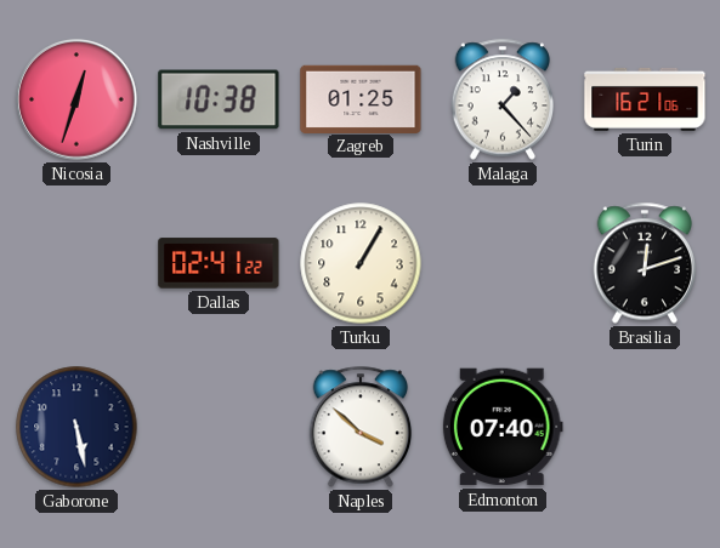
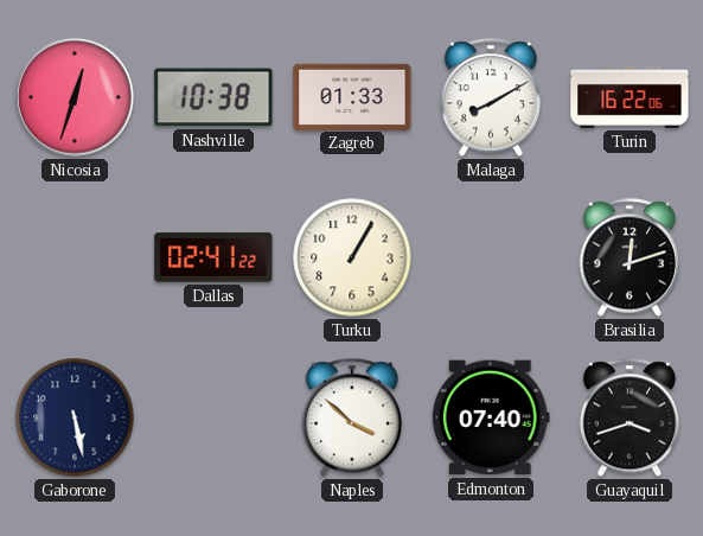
Zagreb: 01:25 -> 01:33
Malaga: 1:23 -> 8:10
Turin: 16:21 -> 16:22
Guayaquil: none -> 3:42
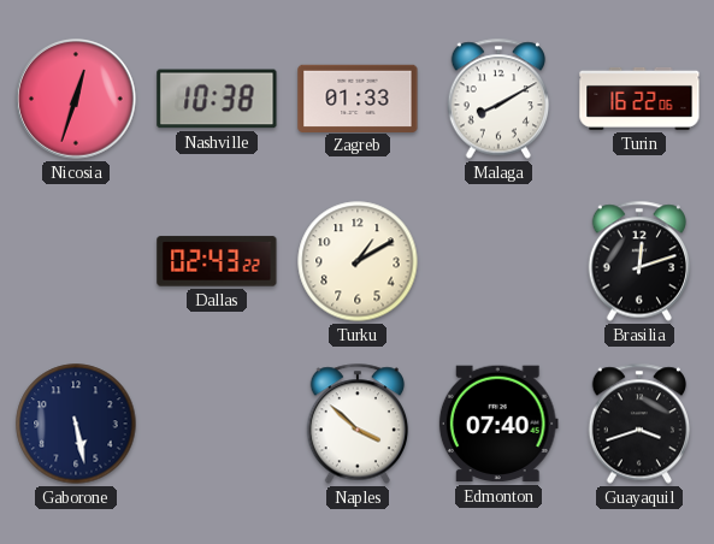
Dallas: 02:41 -> 02:43
Turku: 1:05 -> 1:10
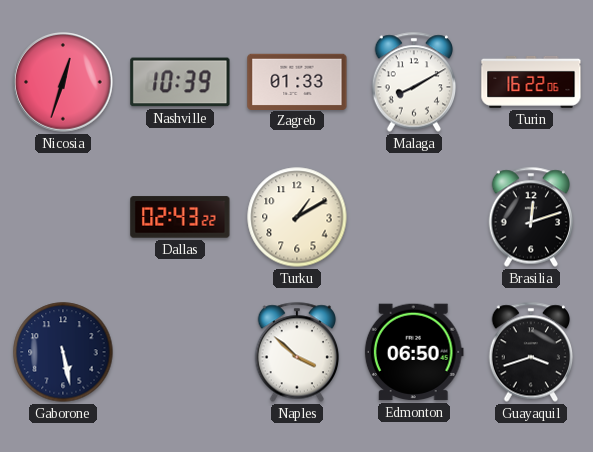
Nashville: 10:38 -> 10:39
Edmonton: 07:40 -> 06:50
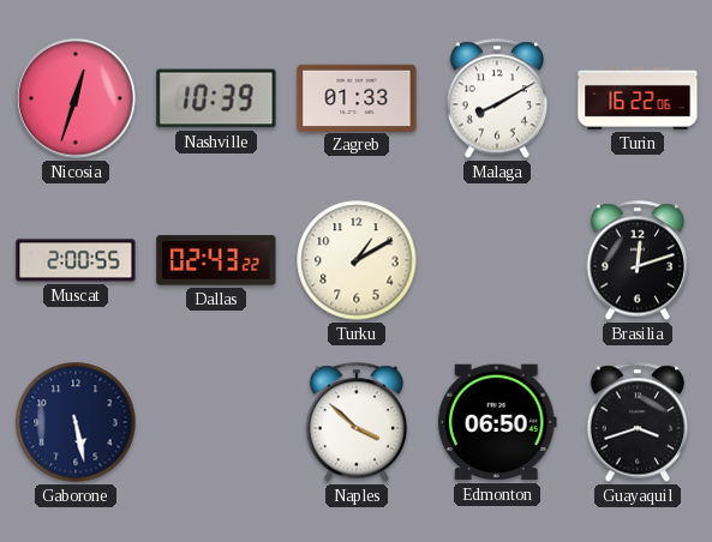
Muscat: none -> 2:00
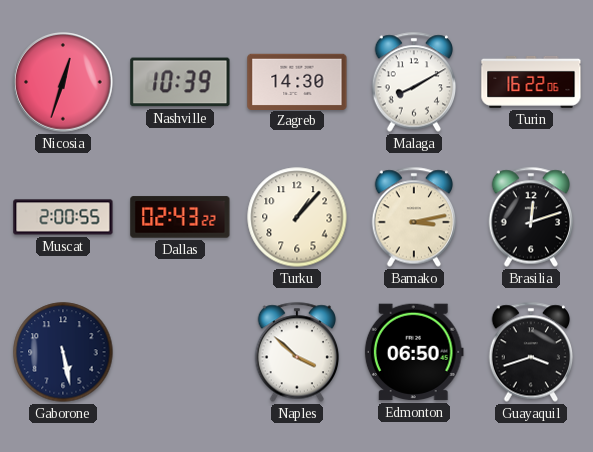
Zagreb: 01:33 -> 14:30
Turku: 1:10 -> 1:07
Bamako: none -> 3:13
